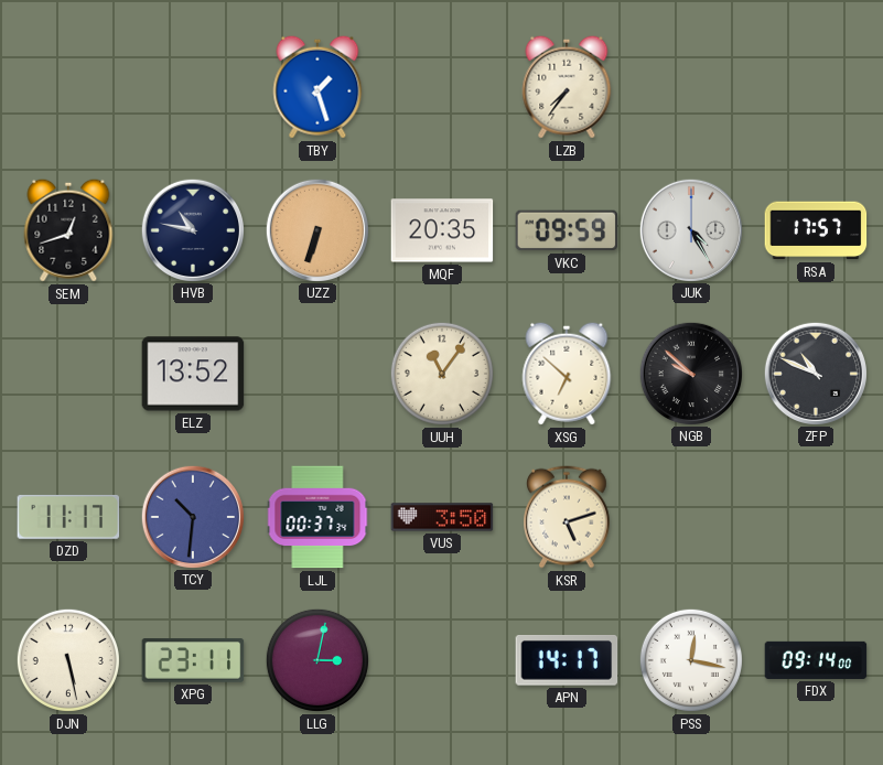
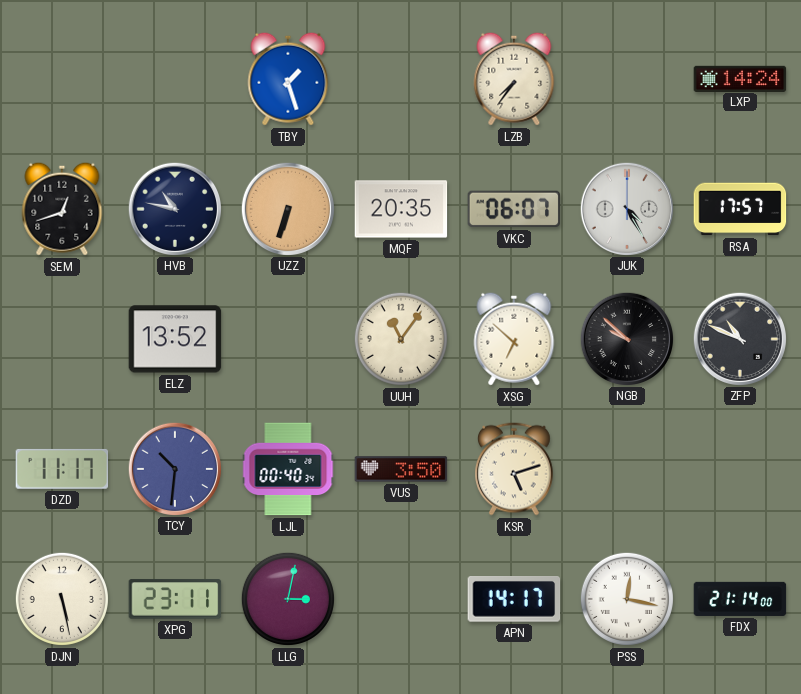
LXP: none -> 14:24
VKC: 09:59 -> 06:07
LJL: 00:37 -> 00:40
FDX: 09:14 -> 21:14
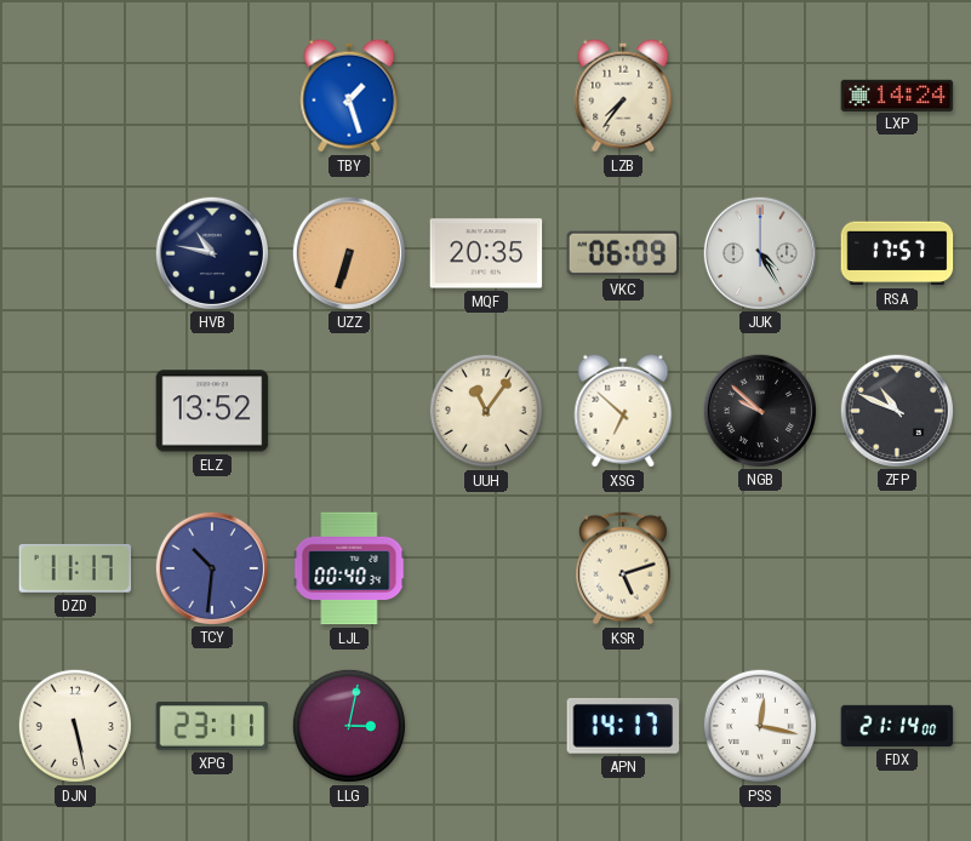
SEM: 12:42 -> none
VKC: 06:07 -> 06:09
VUS: 3:50 -> none
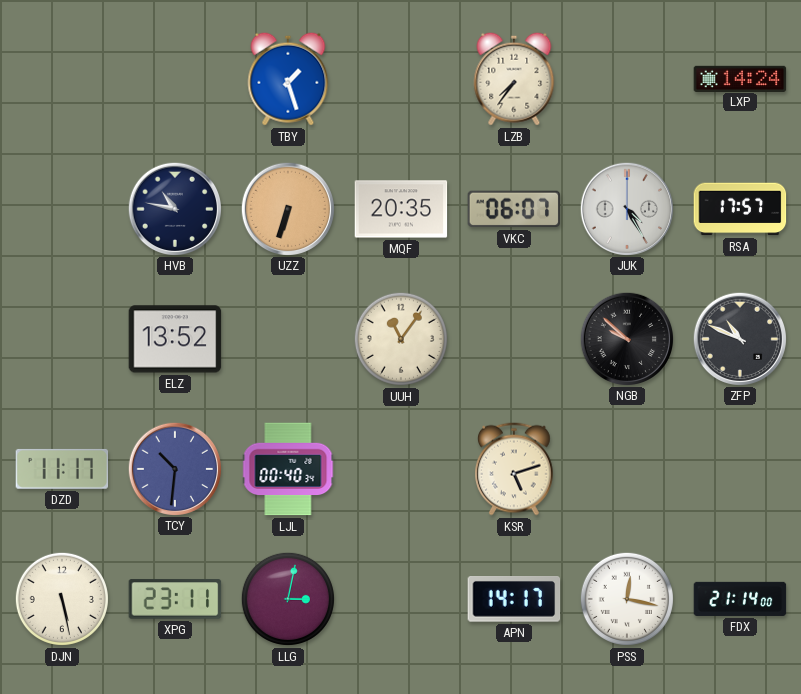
VKC: 06:09 -> 06:07
XSG: 6:52 -> none
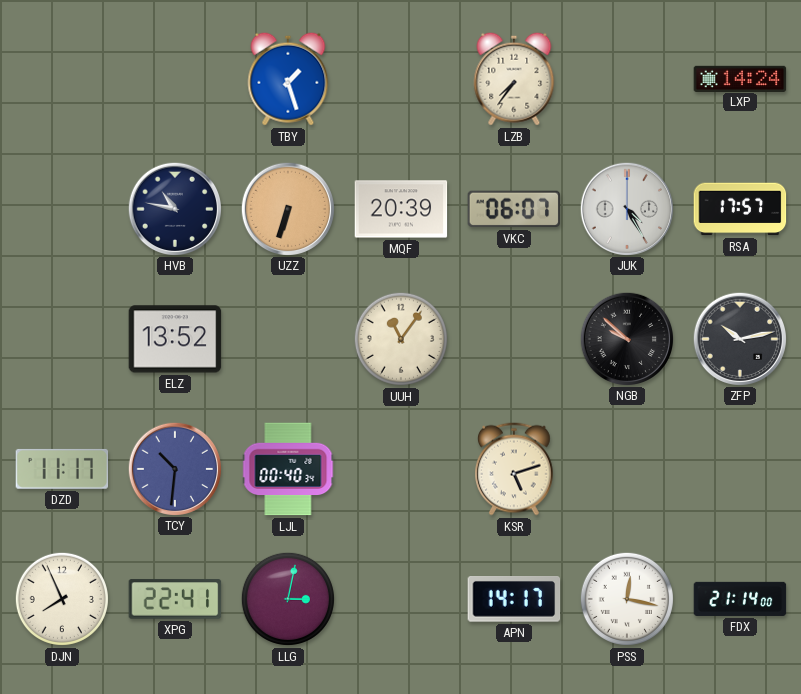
MQF: 20:35 -> 20:39
ZFP: 10:49 -> 10:13
DJN: 5:28 -> 7:56
XPG: 23:11 -> 22:41
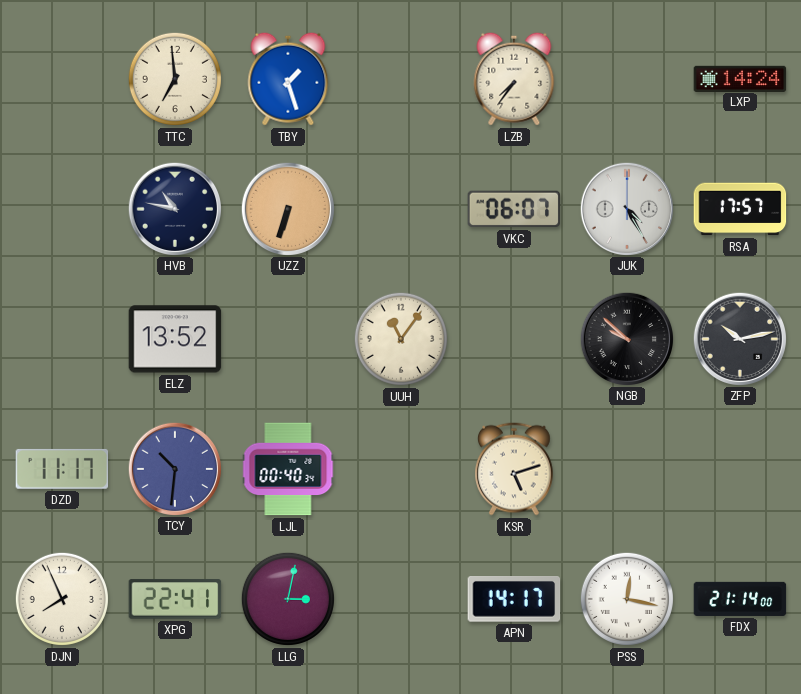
TTC: none -> 6:59
MQF: 20:39 -> none
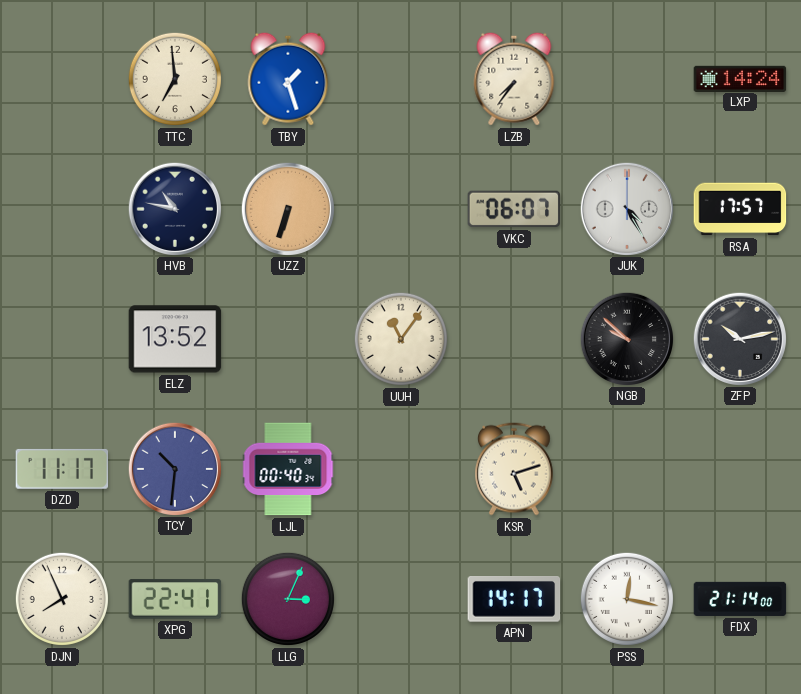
LLG: 3:02 -> 3:04
